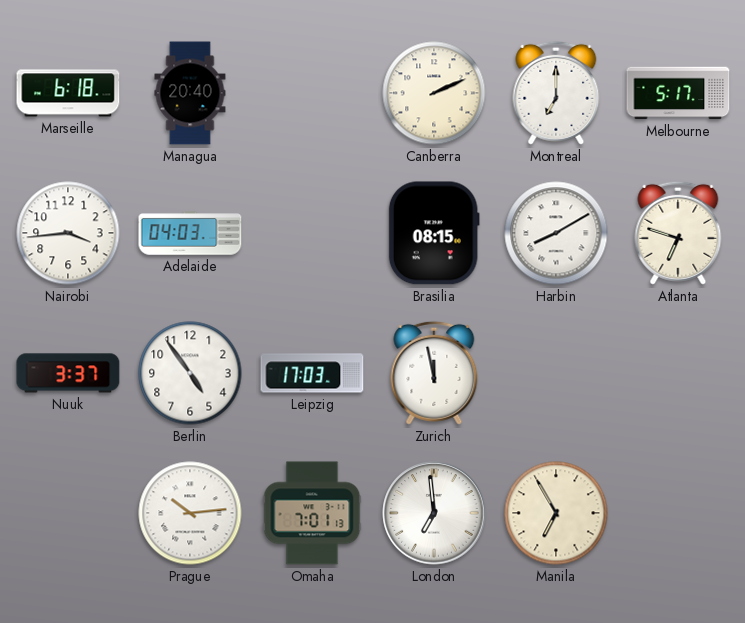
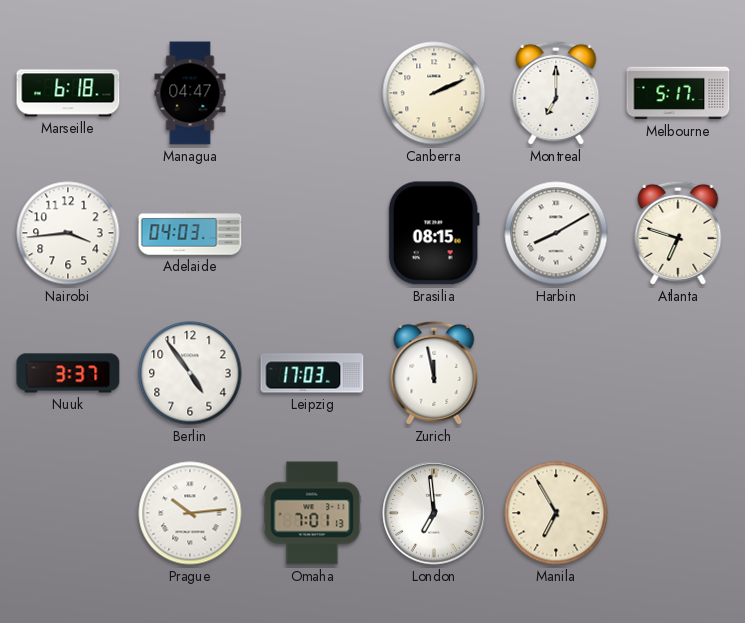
Managua: 20:40 -> 04:47
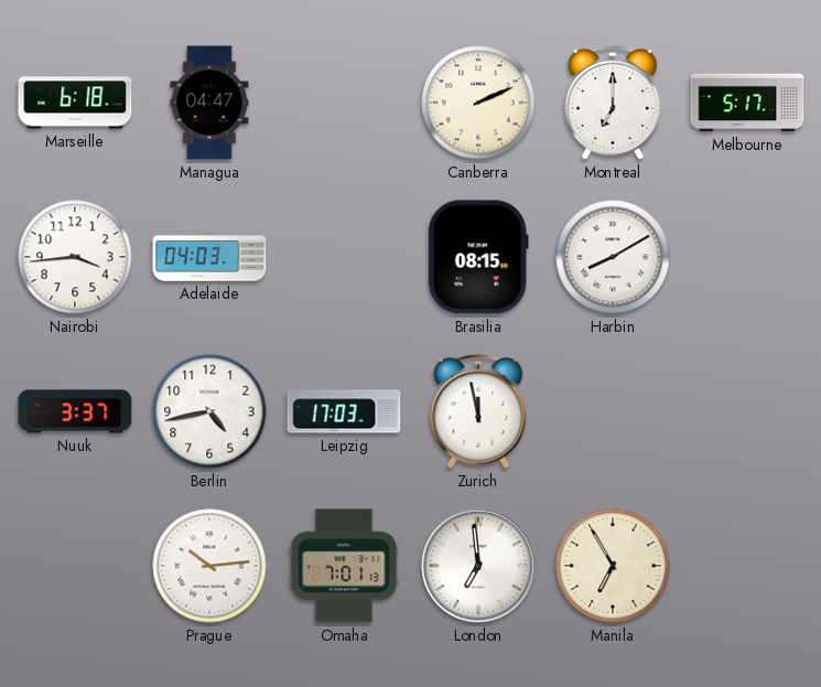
Atlanta: 6:48 -> none
Berlin: 4:54 -> 4:43
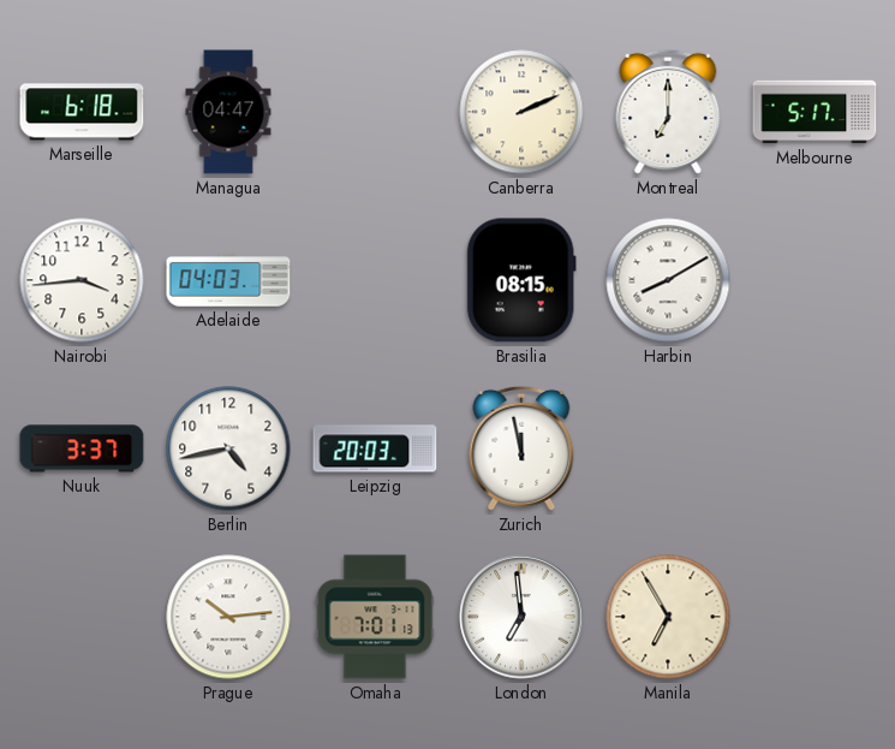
Leipzig: 17:03 -> 20:03
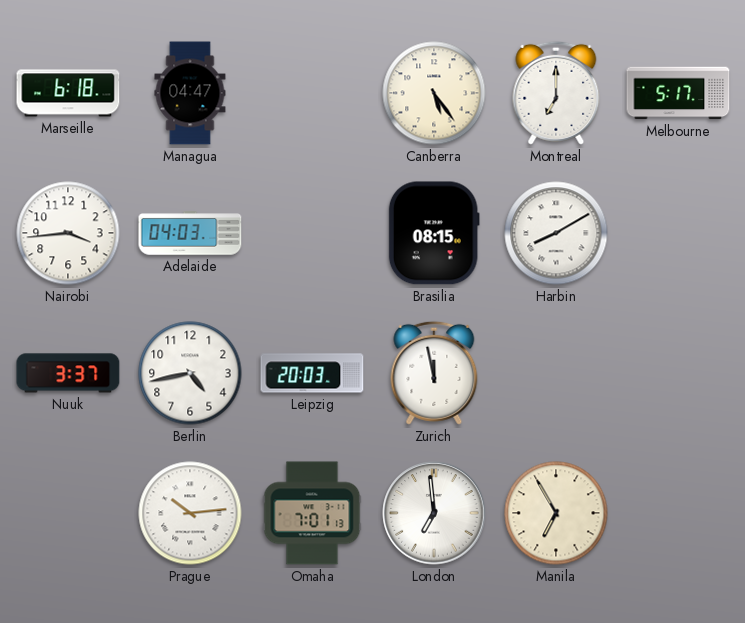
Canberra: 2:11 -> 5:24
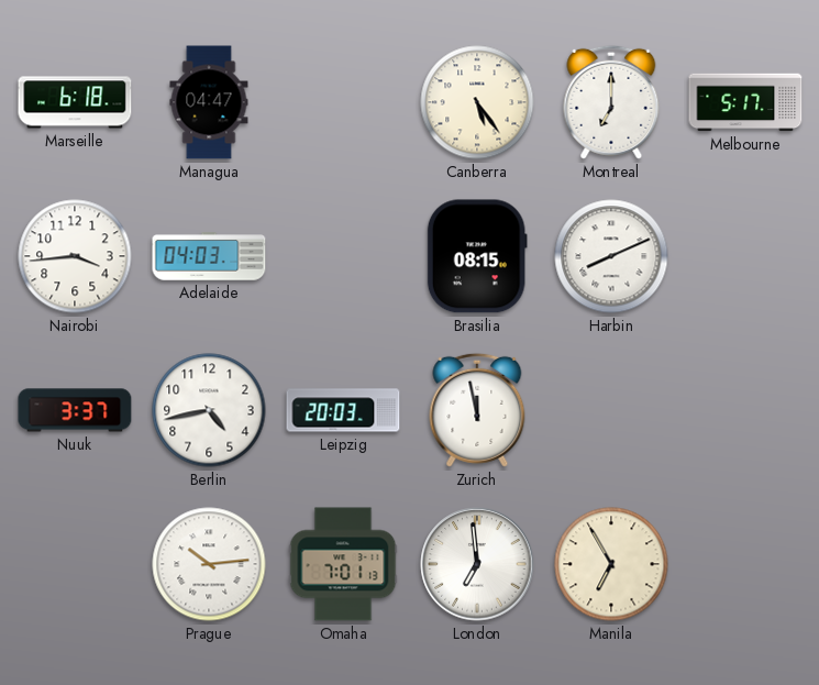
Harbin: 8:10 -> 8:11
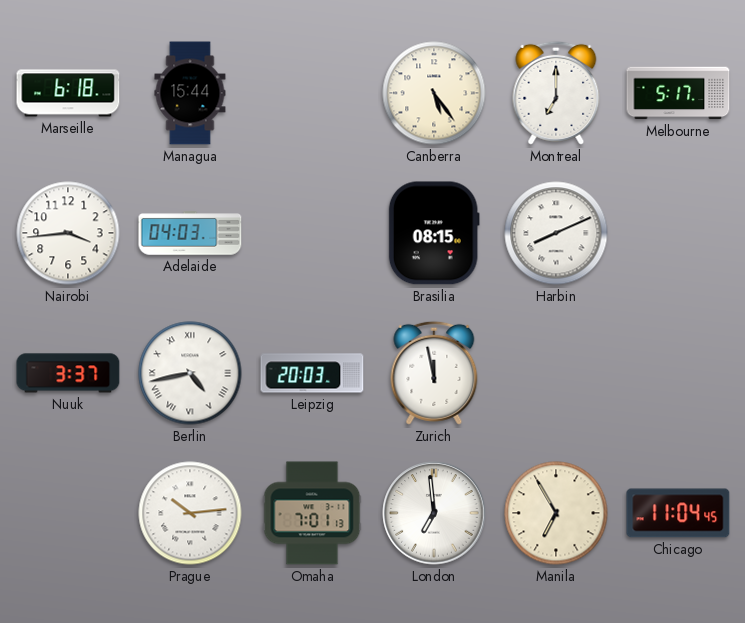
Managua: 04:47 -> 15:44
Berlin numerals: Arabic -> Roman
Chicago: none -> 11:04
